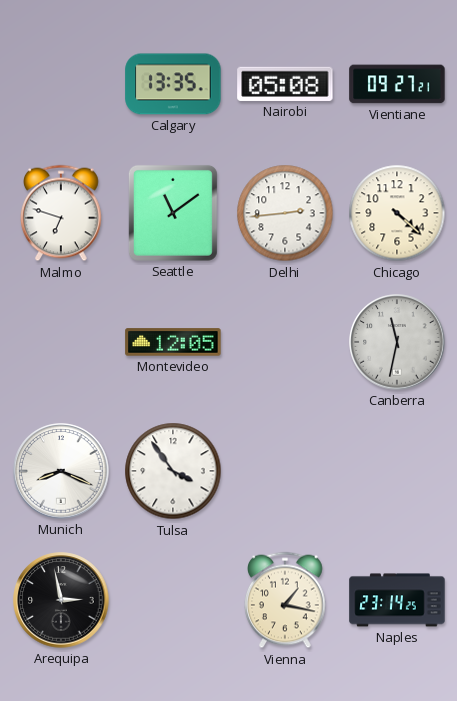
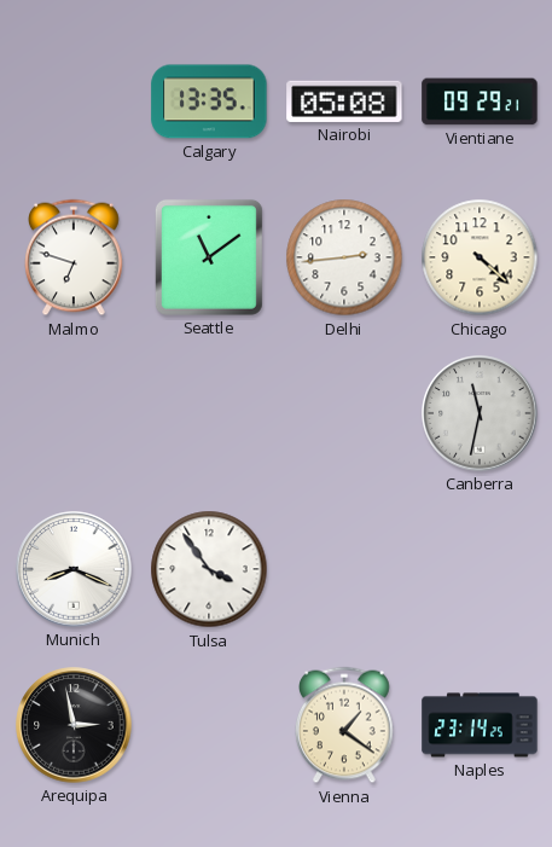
Vientiane: 09:27 -> 09:29
Montevideo: 12:05 -> none
Vienna: 1:17 -> 1:21
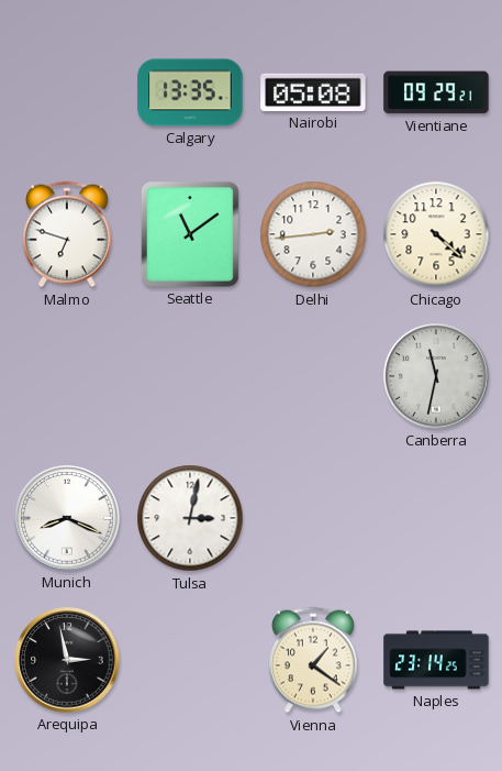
Tulsa: 3:54 -> 3:02
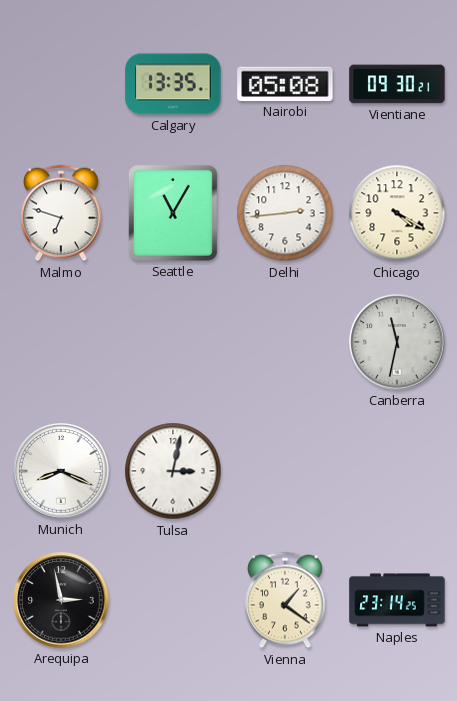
Vientiane: 09:29 -> 09:30
Seattle: 11:09 -> 11:05
Chicago: 4:22 -> 4:20
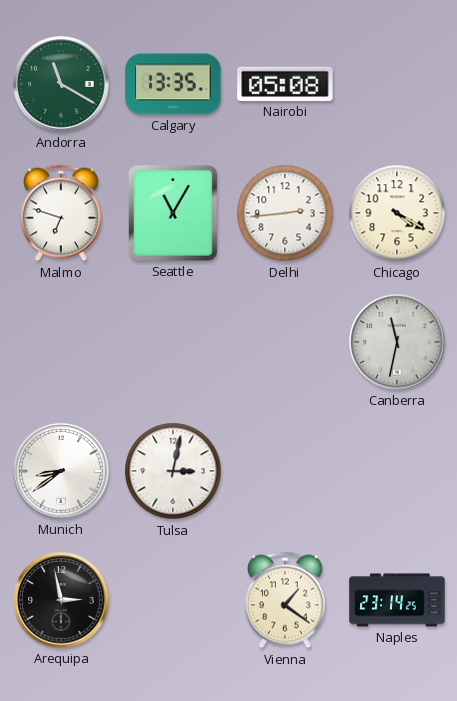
Andorra: none -> 11:20
Vientiane: 09:30 -> none
Munich: 8:19 -> 8:39
